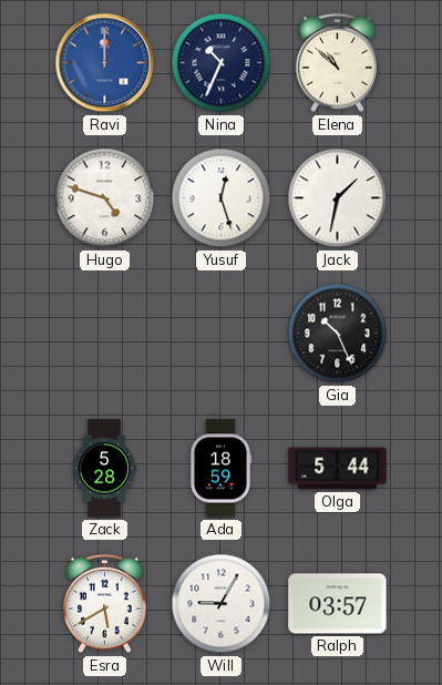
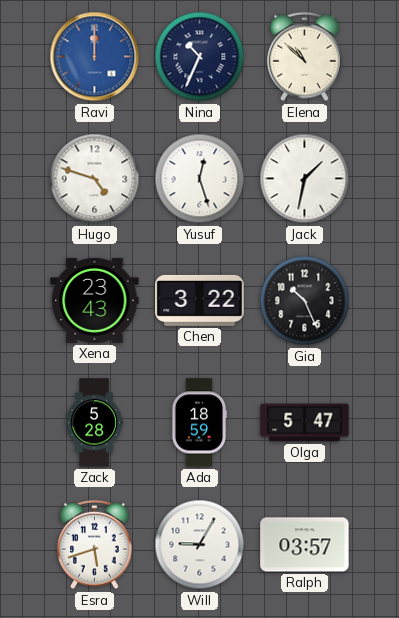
Xena: none -> 23:43
Chen: none -> 3:22
Olga: 5:44 -> 5:47
Esra: 5:40 -> 5:42
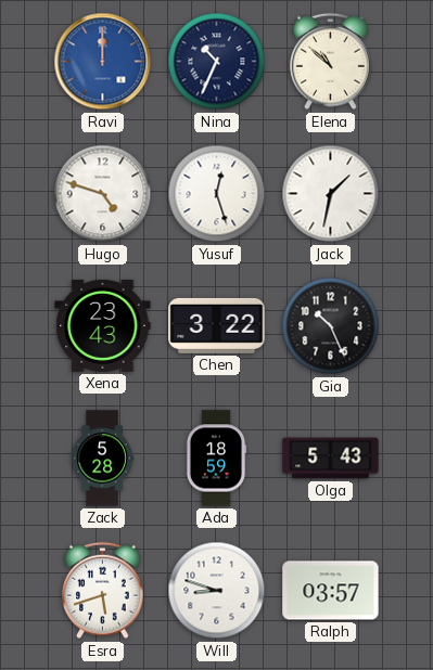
Olga: 5:47 -> 5:43
Will: 9:05 -> 8:48
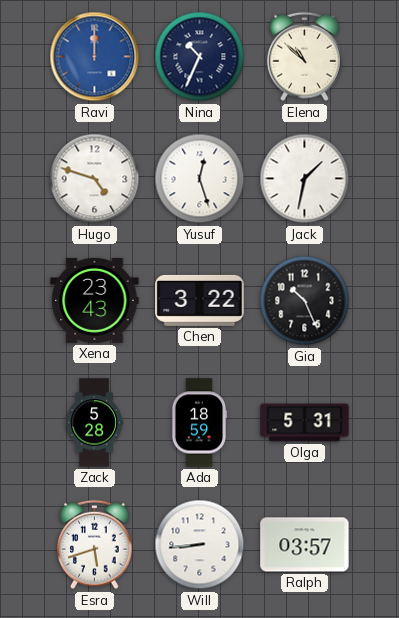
Olga: 5:43 -> 5:31
Will: 8:48 -> 8:44
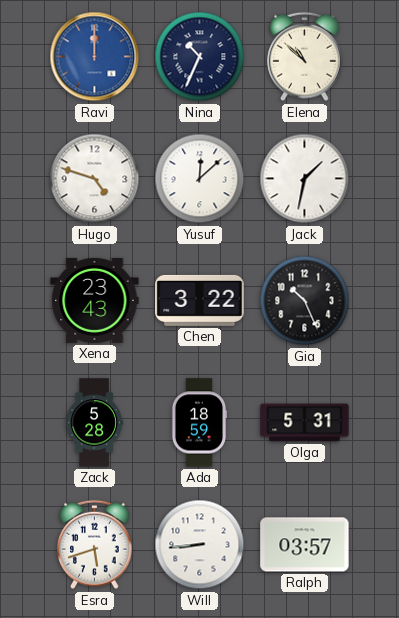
Yusuf: 12:27 -> 12:08
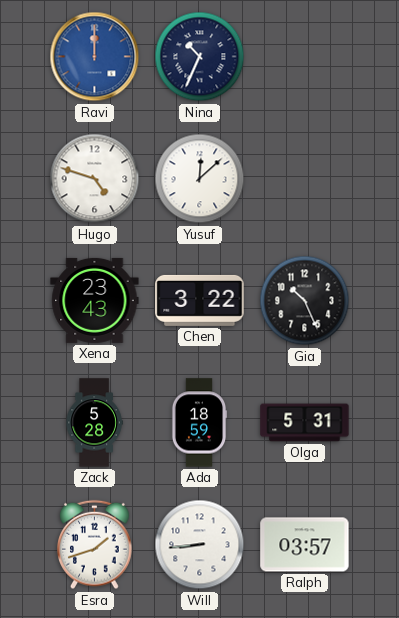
Elena: 10:52 -> none
Jack: 1:32 -> none
Esra: 5:42 -> 1:42
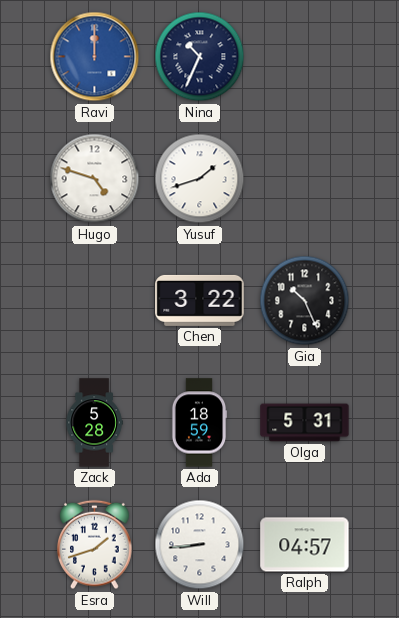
Yusuf: 12:08 -> 1:42
Xena: 23:43 -> none
Ralph: 03:57 -> 04:57
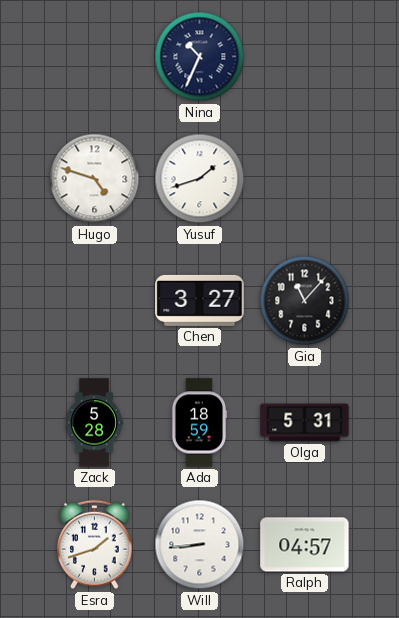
Ravi: 12:00 -> none
Chen: 3:22 -> 3:27
Gia: 10:26 -> 11:07
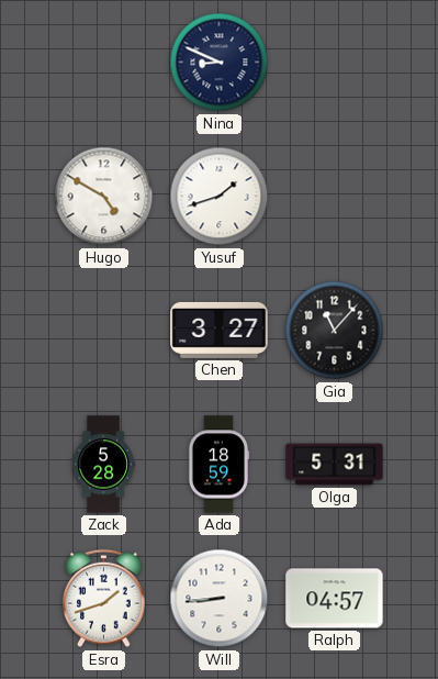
Nina: 10:34 -> 8:49
Hugo: 4:48 -> 4:50
